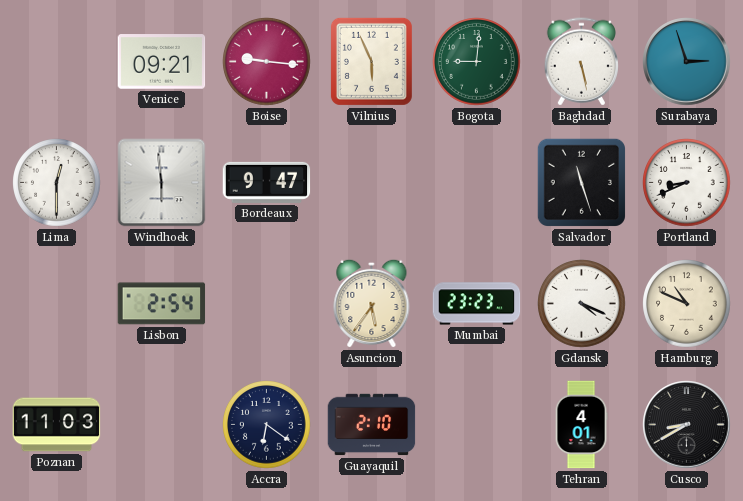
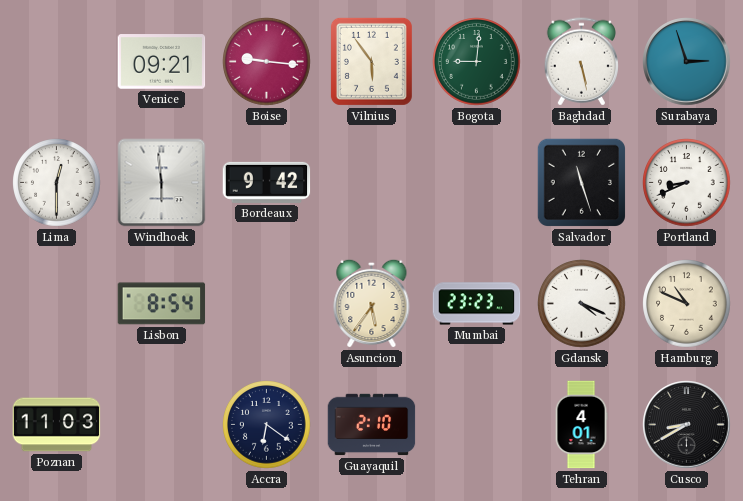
Vilnius: 5:56 -> 5:54
Bordeaux: 9:47 -> 9:42
Lisbon: 2:54 -> 8:54
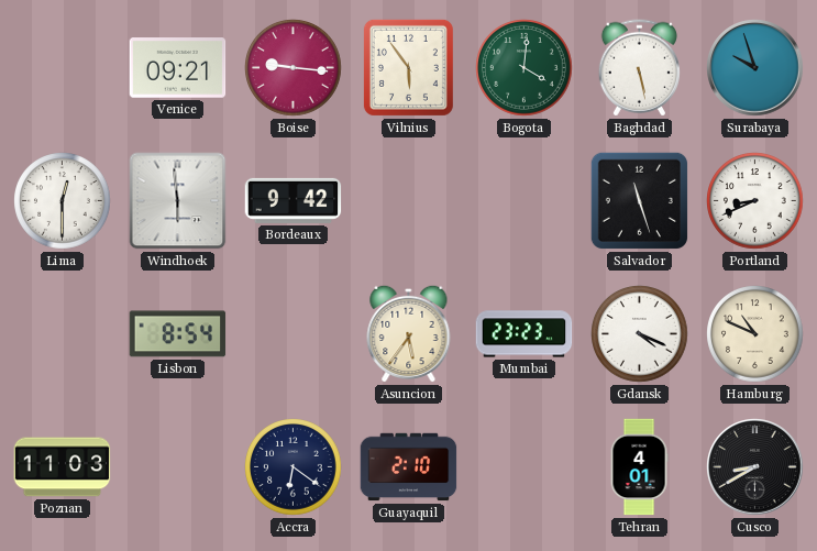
Bogota: 9:01 -> 4:01
Surabaya: 2:57 -> 9:57
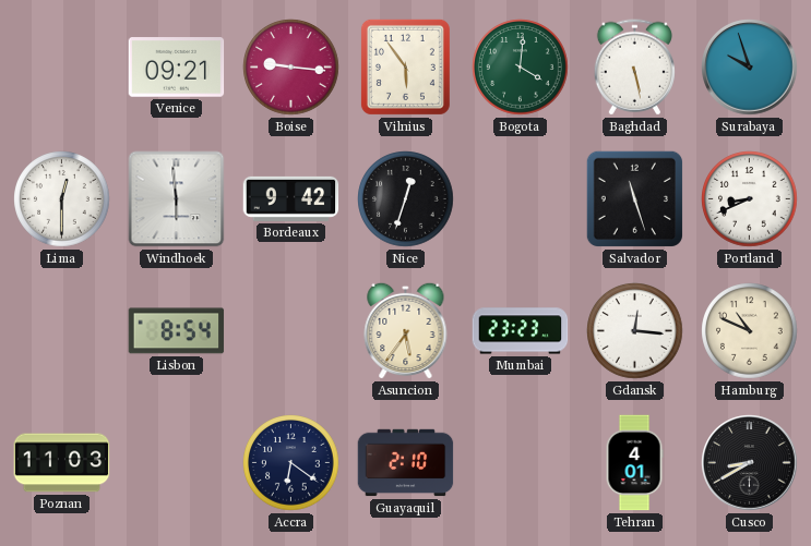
Nice: none -> 12:33
Gdansk: 4:19 -> 12:16
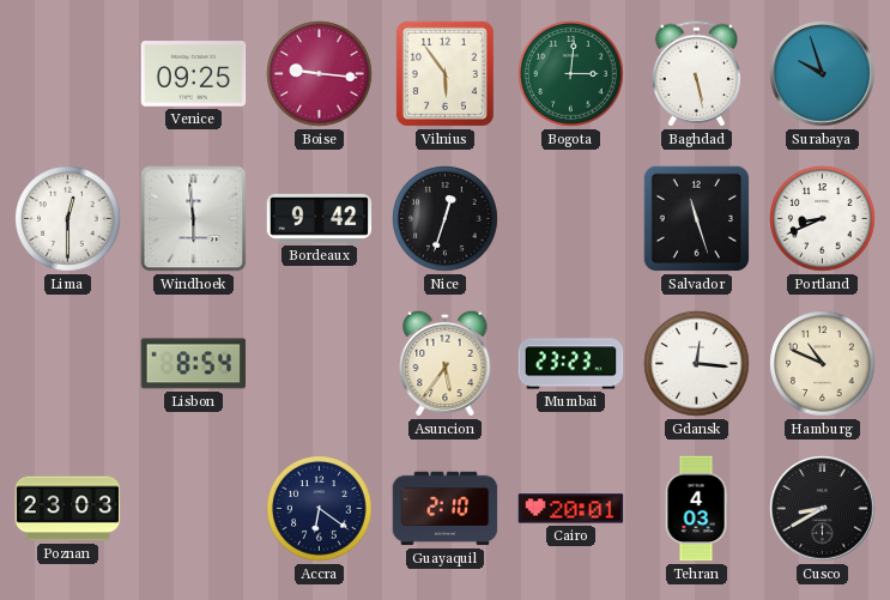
Venice: 09:21 -> 09:25
Bogota: 4:01 -> 3:01
Poznan: 11:03 -> 23:03
Cairo: none -> 20:01
Tehran: 4:01 -> 4:03
